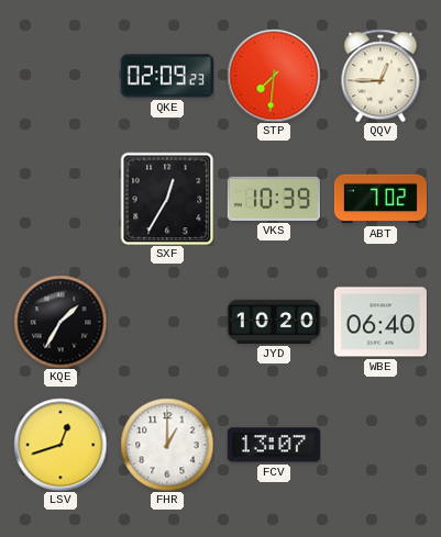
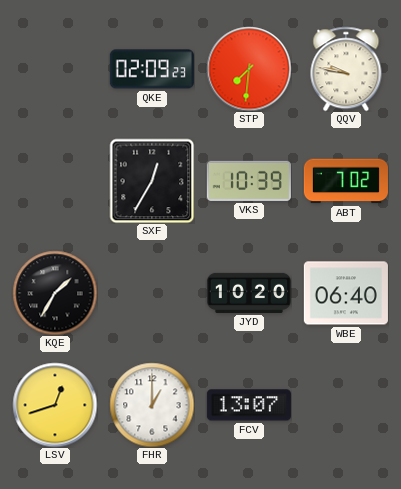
QQV: 12:45 -> 9:47
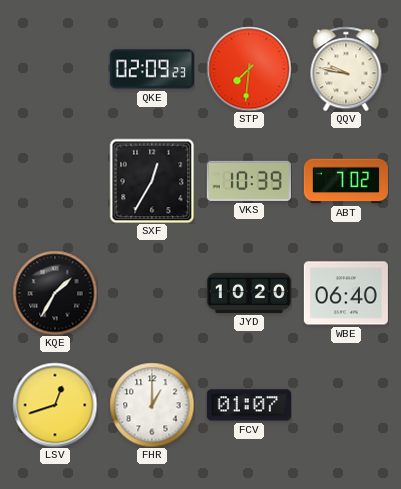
FCV: 13:07 -> 01:07
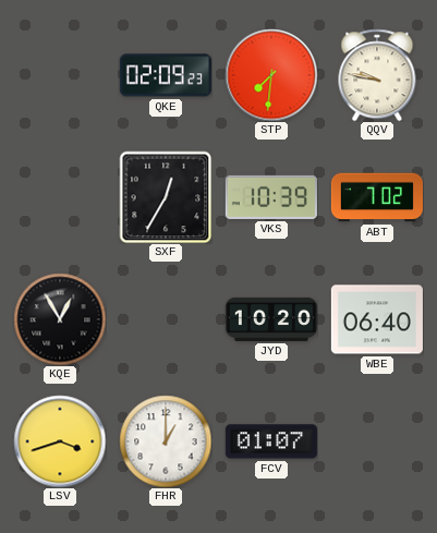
KQE: 1:35 -> 12:55
LSV: 12:42 -> 3:42
